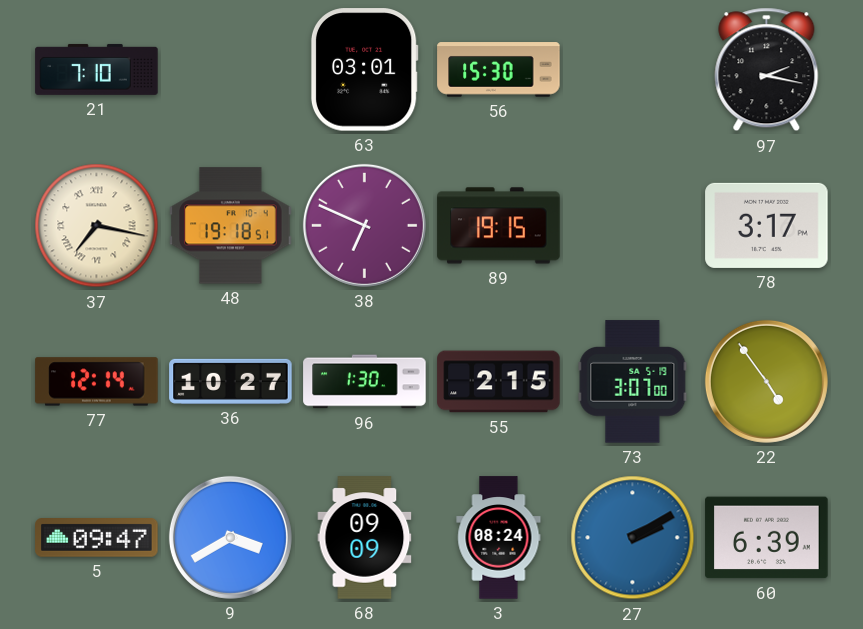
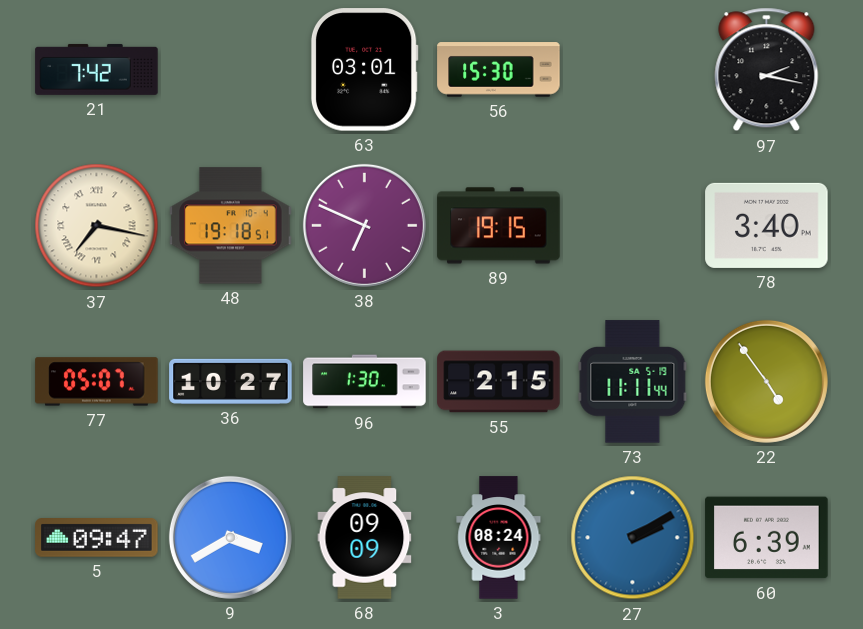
21: 7:10 -> 7:42
78: 3:17 -> 3:40
77: 12:14 -> 05:07
73: 3:07 -> 11:11
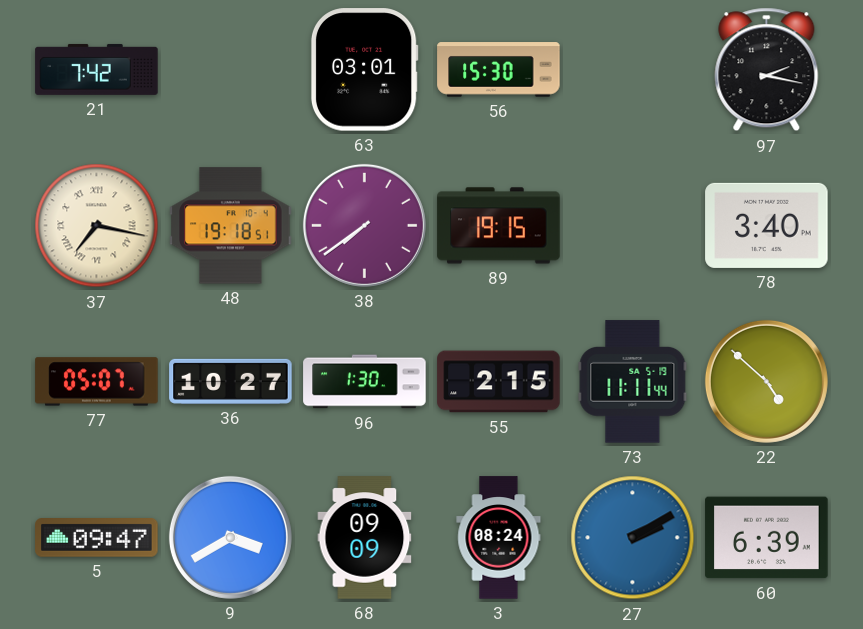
38: 6:49 -> 7:39
22: 4:54 -> 4:52
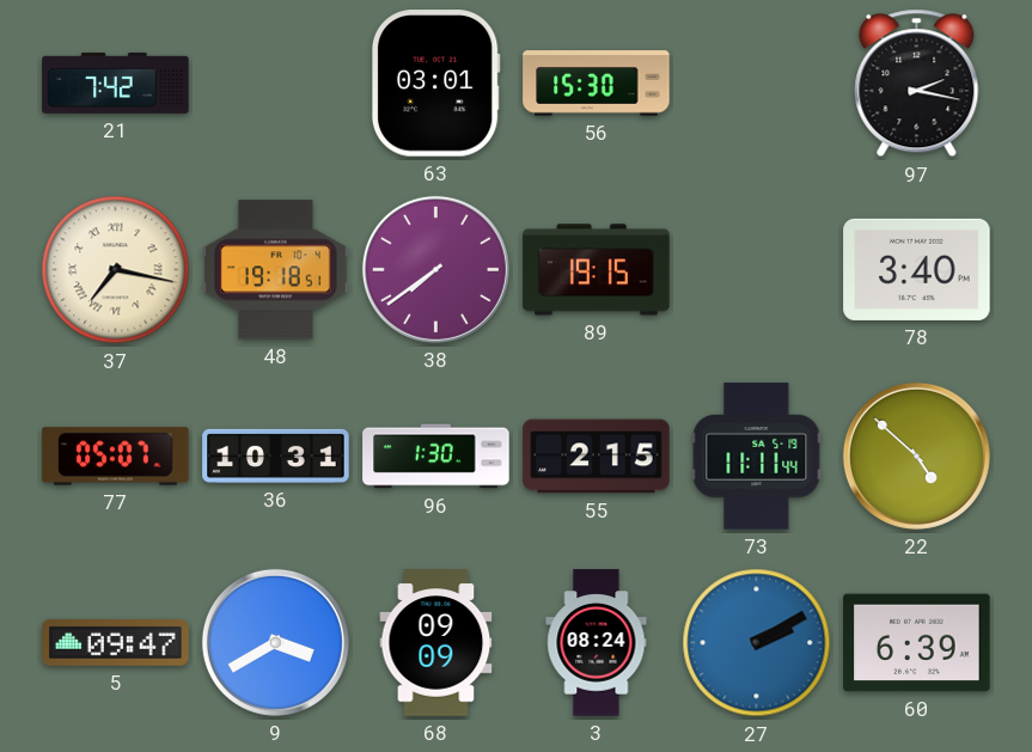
36: 10:27 -> 10:31
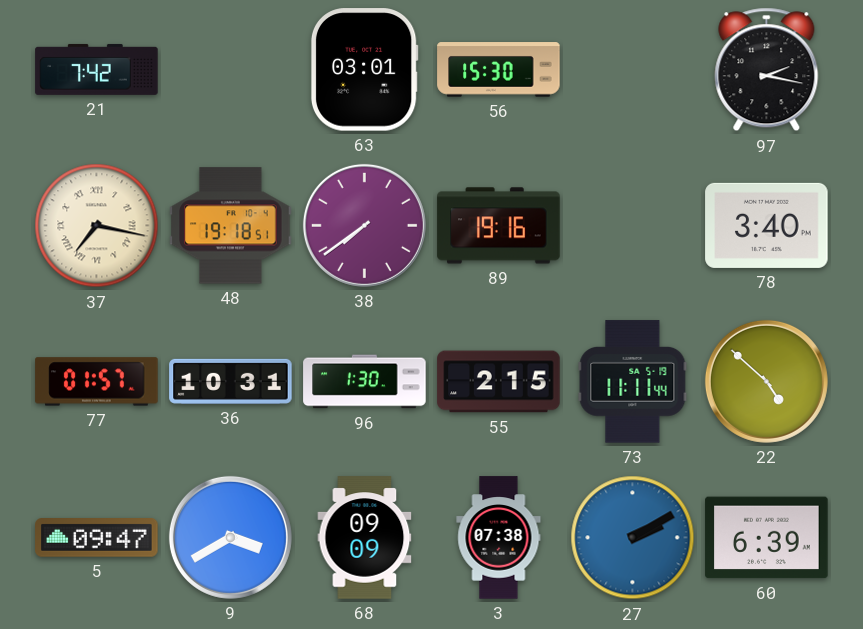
89: 19:15 -> 19:16
77: 05:07 -> 01:57
3: 08:24 -> 07:38
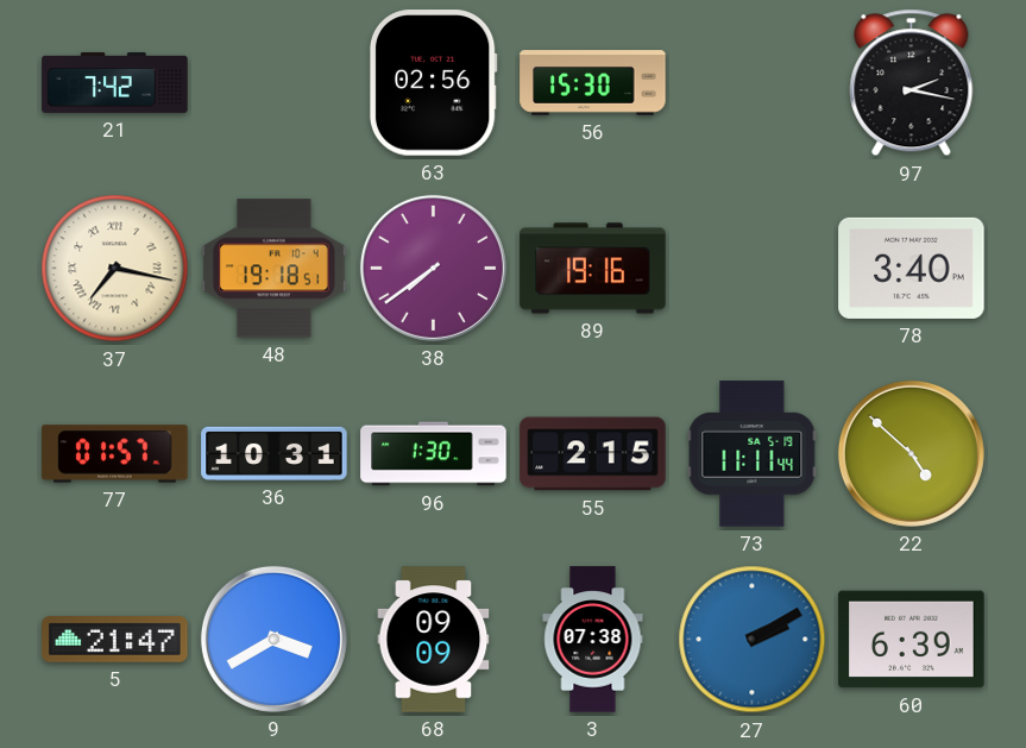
63: 03:01 -> 02:56
5: 09:47 -> 21:47
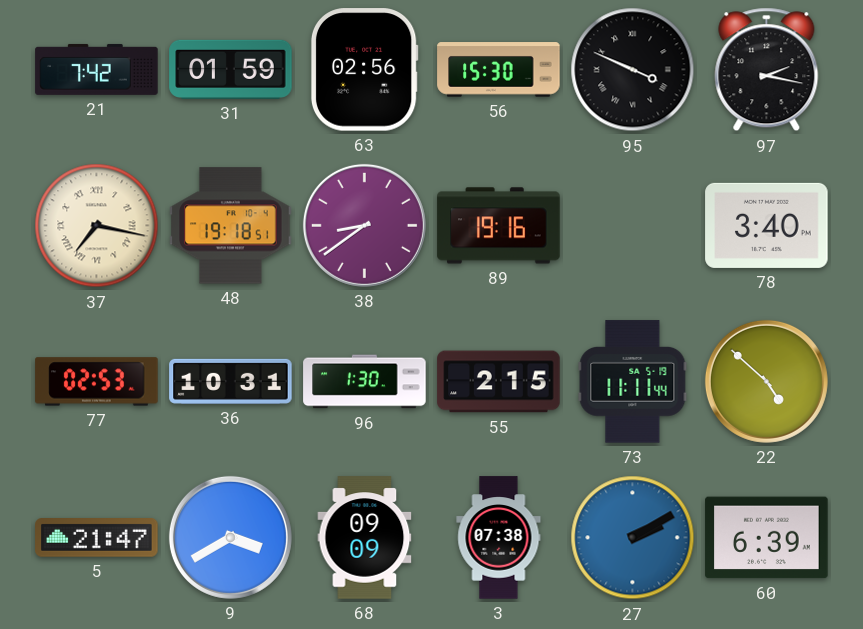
31: none -> 01:59
95: none -> 3:49
38: 7:39 -> 8:39
77: 01:57 -> 02:53
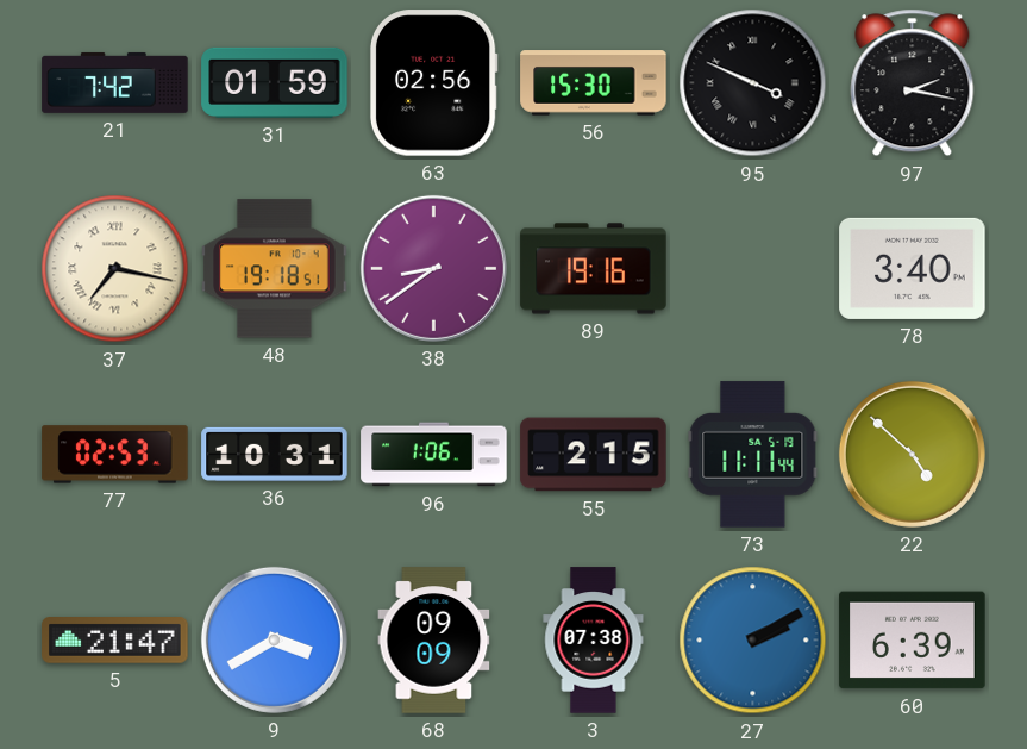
96: 1:30 -> 1:06
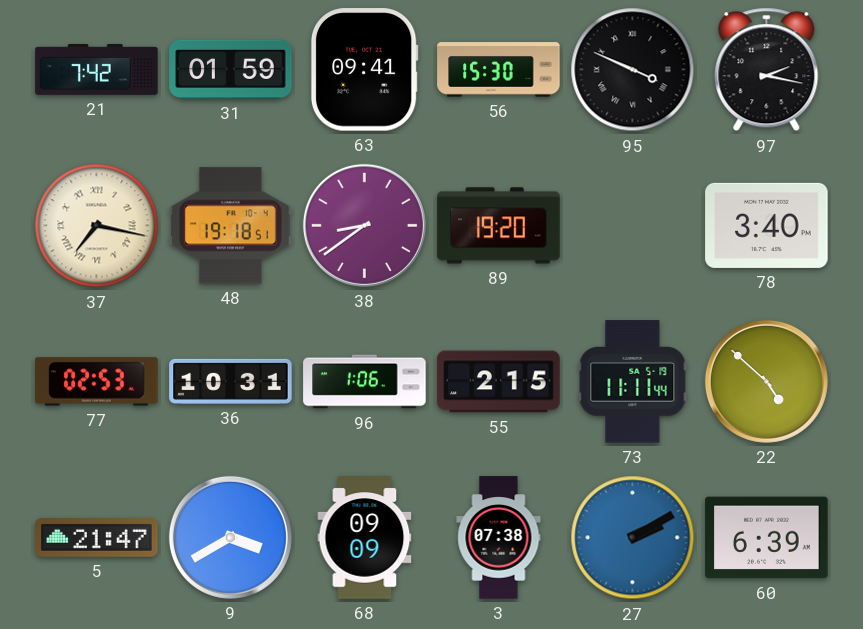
63: 02:56 -> 09:41
89: 19:16 -> 19:20
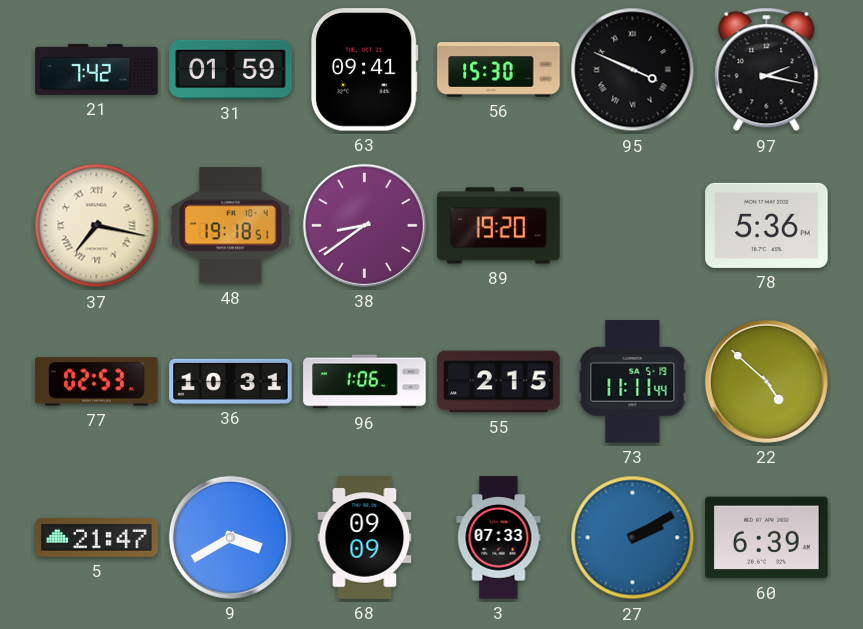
78: 3:40 -> 5:36
3: 07:38 -> 07:33
